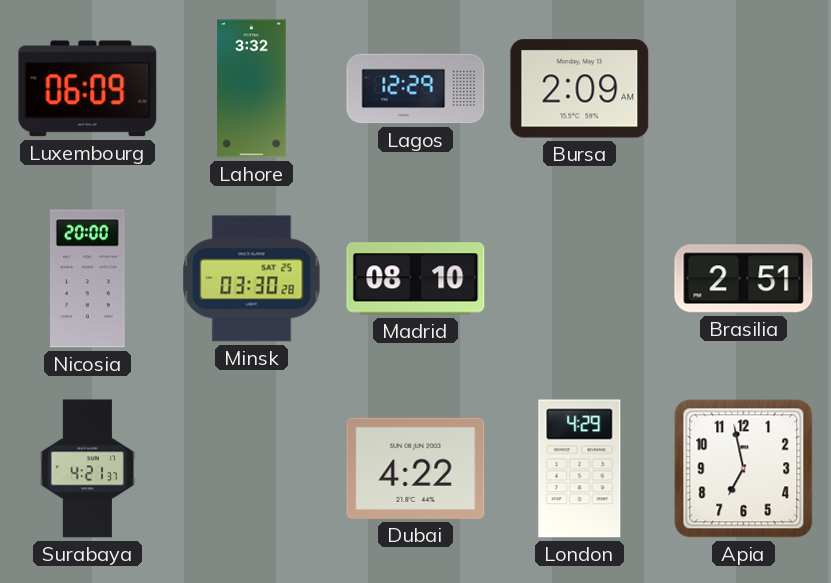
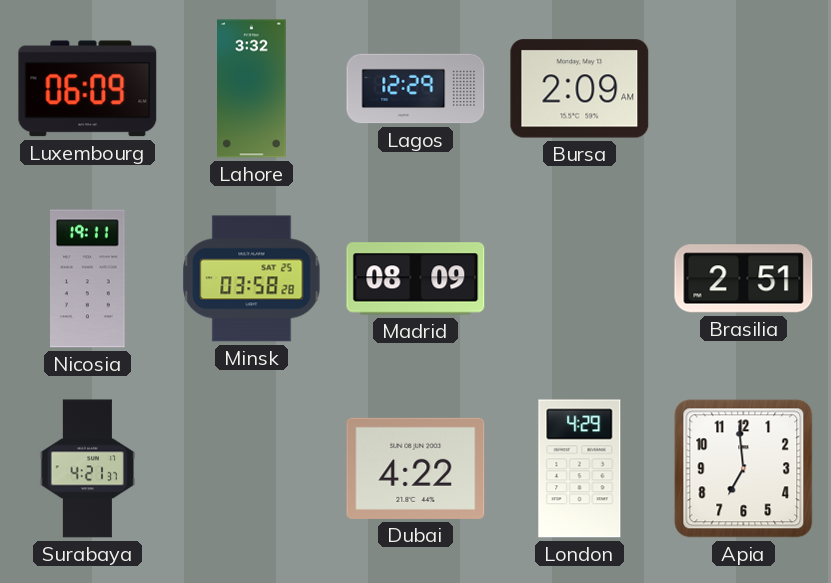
Nicosia: 20:00 -> 19:11
Minsk: 03:30 -> 03:58
Madrid: 08:10 -> 08:09
Apia: 6:58 -> 6:59
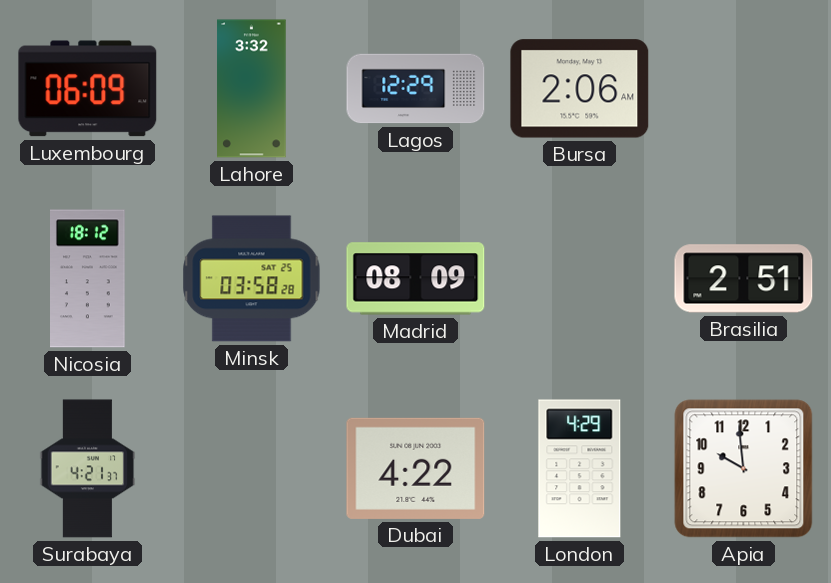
Bursa: 2:09 -> 2:06
Nicosia: 19:11 -> 18:12
Apia: 6:59 -> 9:59
